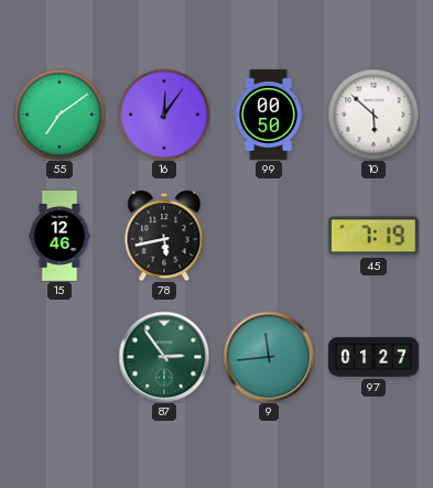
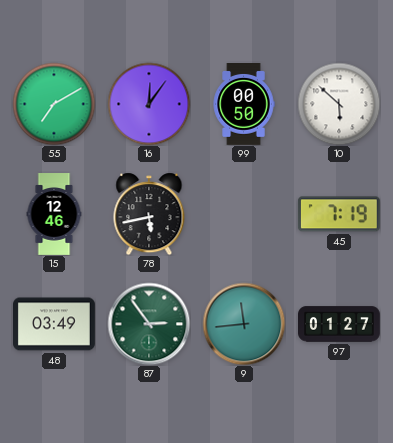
55: 7:09 -> 7:10
48: none -> 03:49
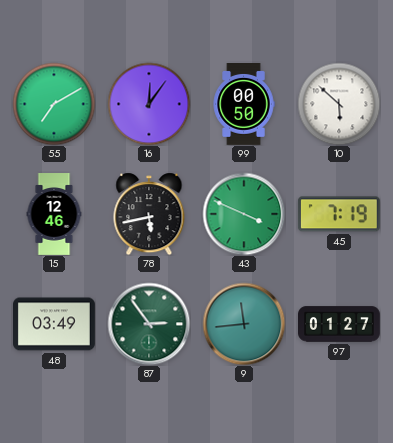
43: none -> 3:49
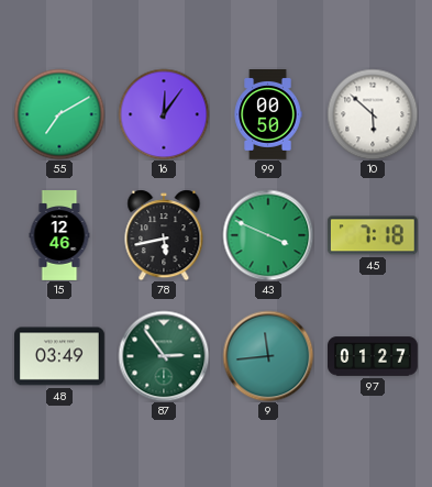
45: 7:19 -> 7:18
